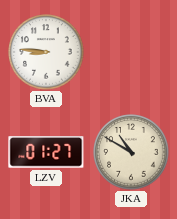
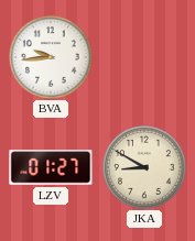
BVA: 8:46 -> 9:44
JKA: 10:50 -> 8:50
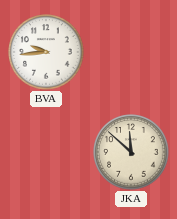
LZV: 01:27 -> none
JKA: 8:50 -> 11:52
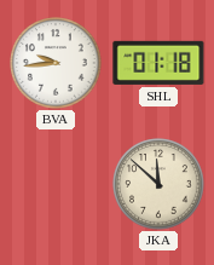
SHL: none -> 01:18
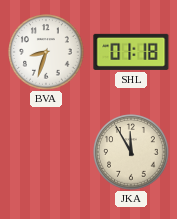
BVA: 9:44 -> 8:33
JKA: 11:52 -> 11:55
